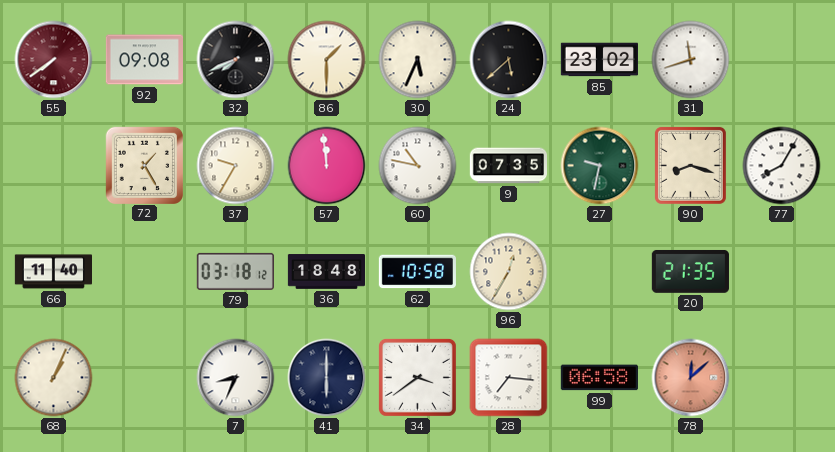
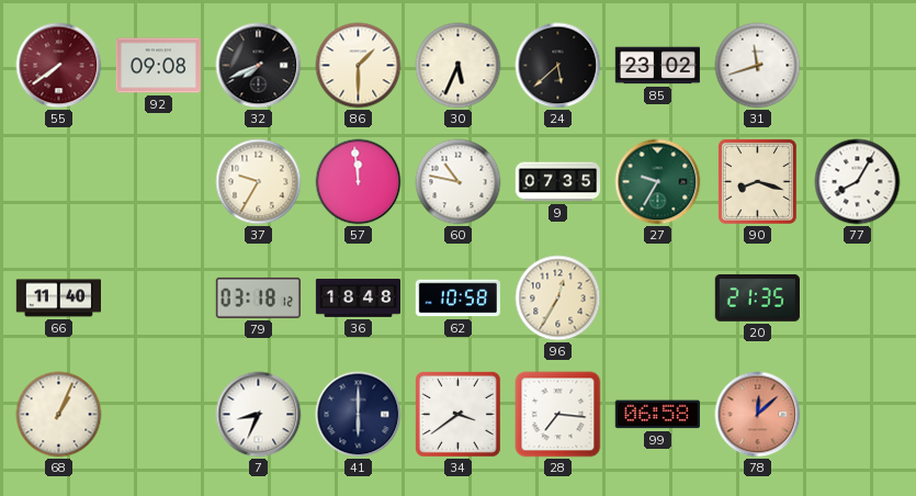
72: 1:25 -> none
27: 9:32 -> 9:35
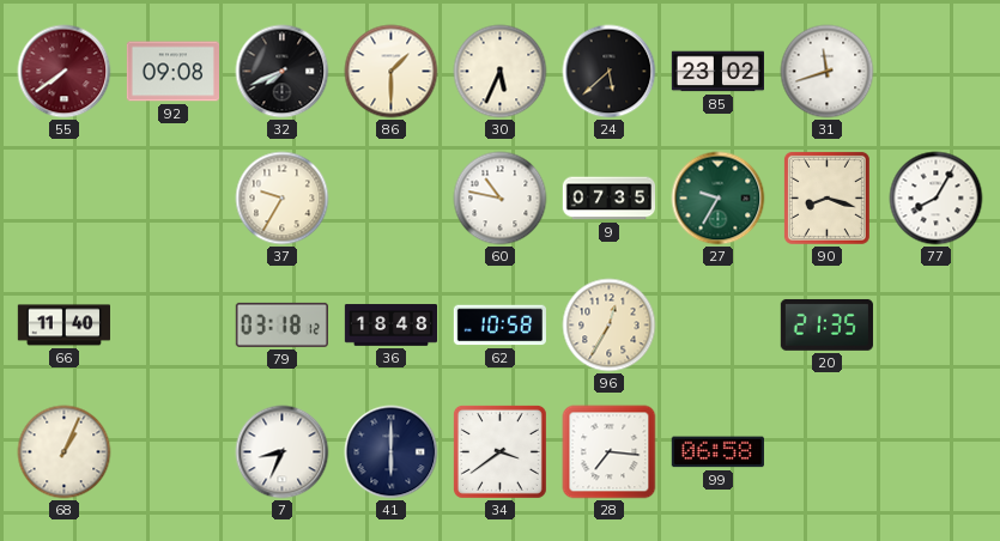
57: 11:59 -> none
78: 12:08 -> none
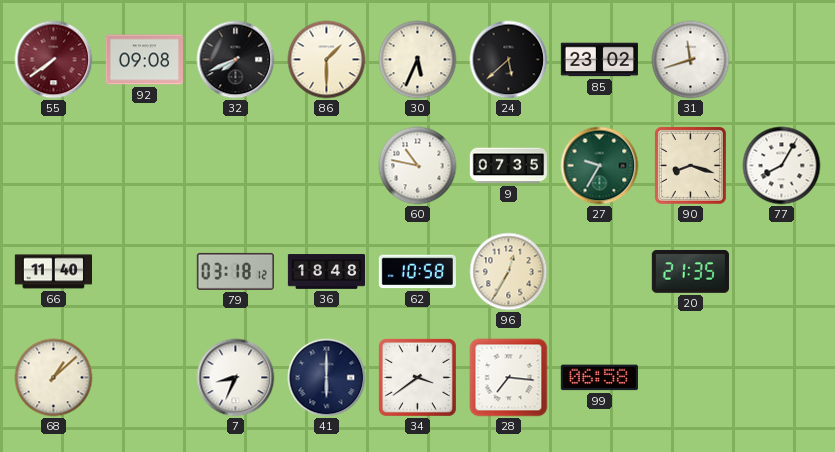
37: 9:35 -> none
68: 1:04 -> 1:08
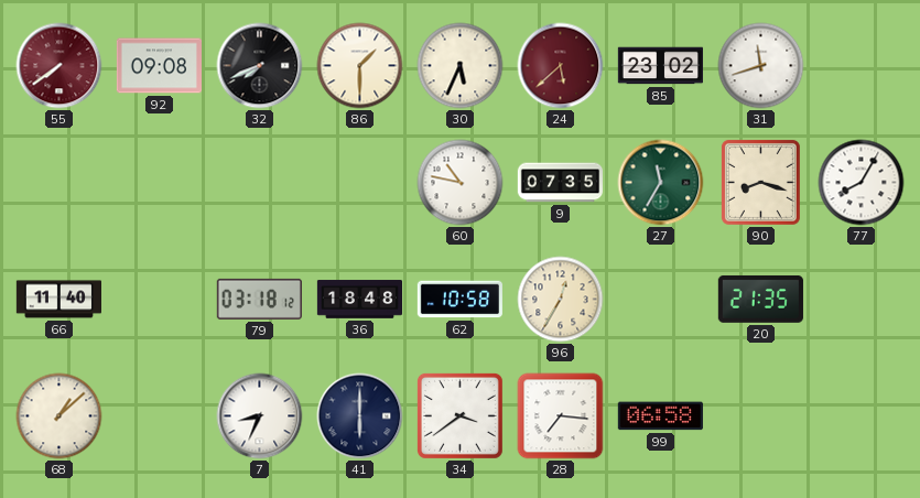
24 dial: black -> burgundy
27: 9:35 -> 11:35
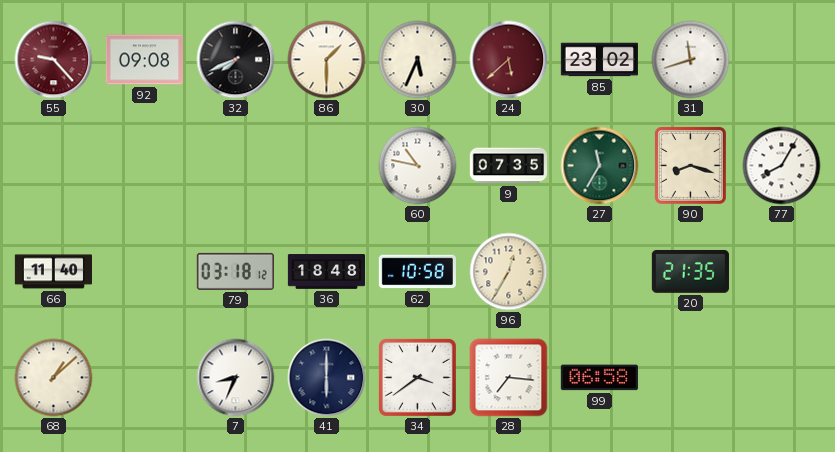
55: 7:39 -> 9:23
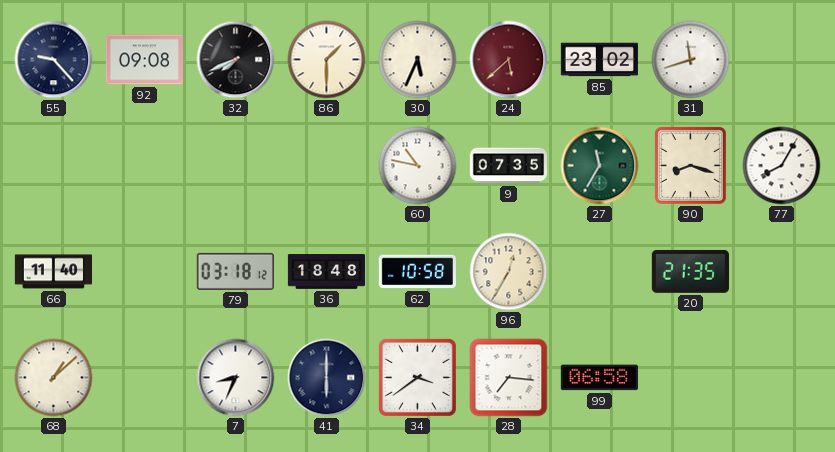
55 dial: burgundy -> navy
